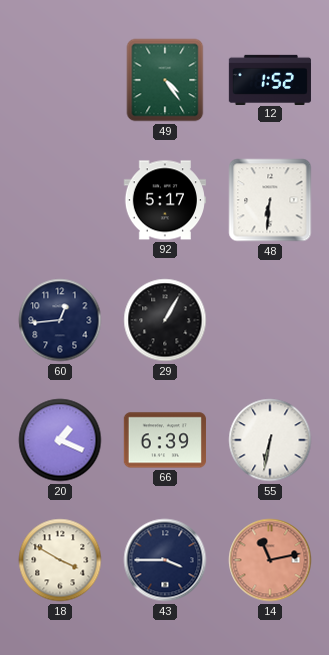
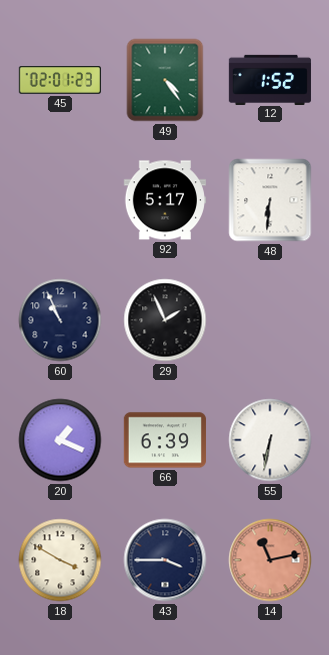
45: none -> 02:01
60: 12:44 -> 10:56
29: 1:05 -> 1:56
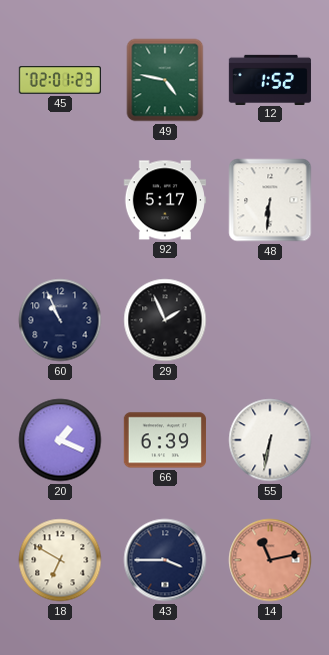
49: 4:24 -> 4:47
18: 3:50 -> 6:50
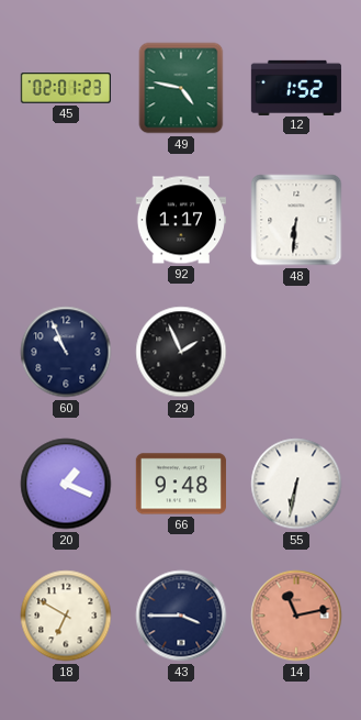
92: 5:17 -> 1:17
66: 6:39 -> 9:48
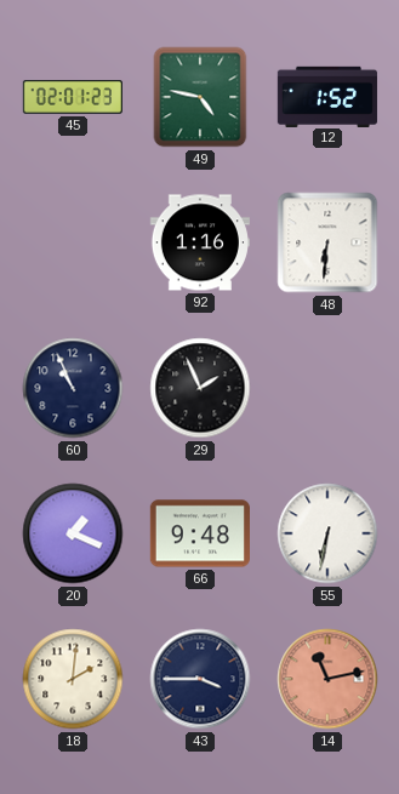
92: 1:17 -> 1:16
18: 6:50 -> 2:01
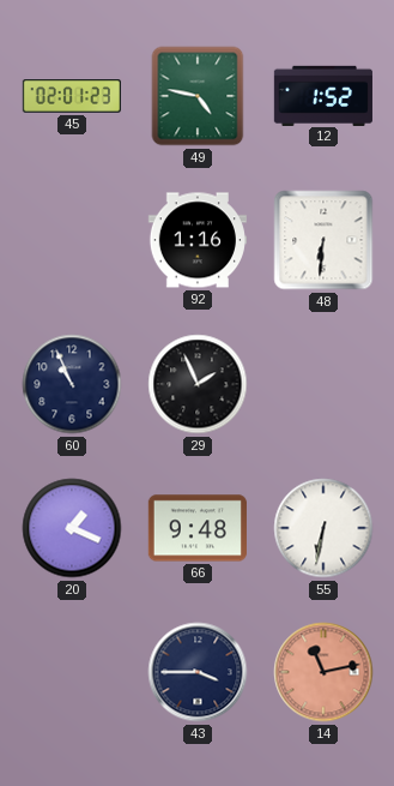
18: 2:01 -> none
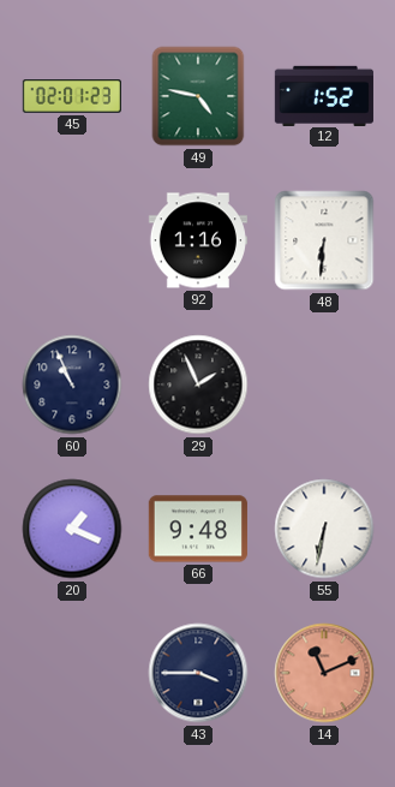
14: 11:13 -> 11:11
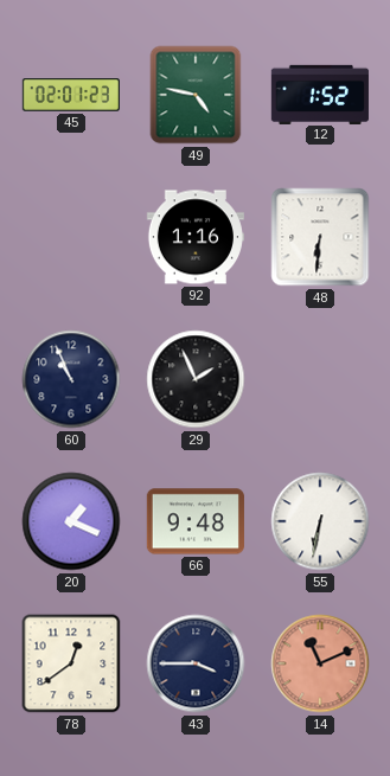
78: none -> 12:39
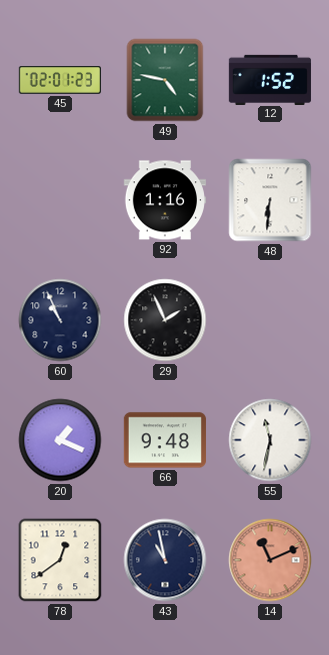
55: 6:32 -> 11:32
43: 3:45 -> 10:58
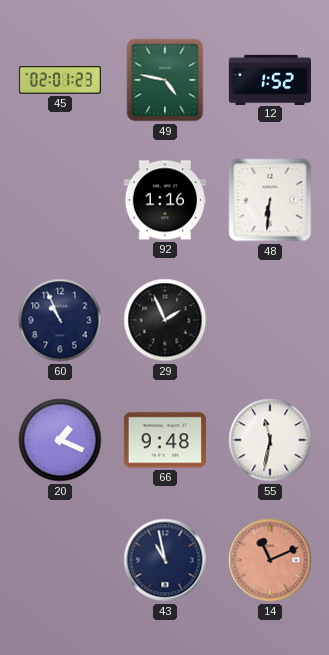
78: 12:39 -> none
